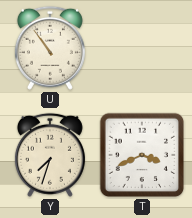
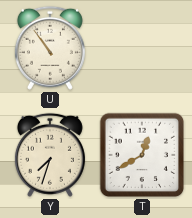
T: 3:41 -> 12:40
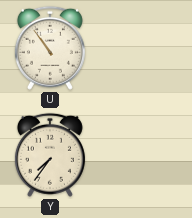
Y: 7:33 -> 7:36
T: 12:40 -> none
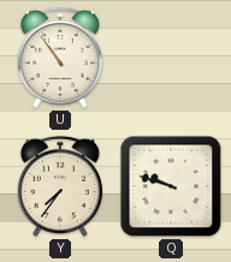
Q: none -> 9:48
